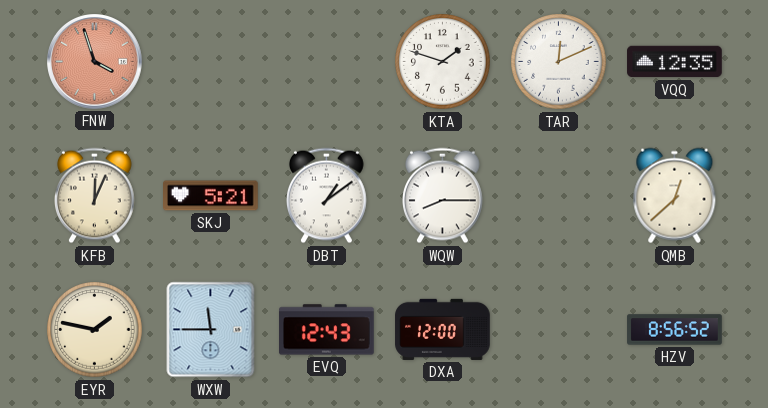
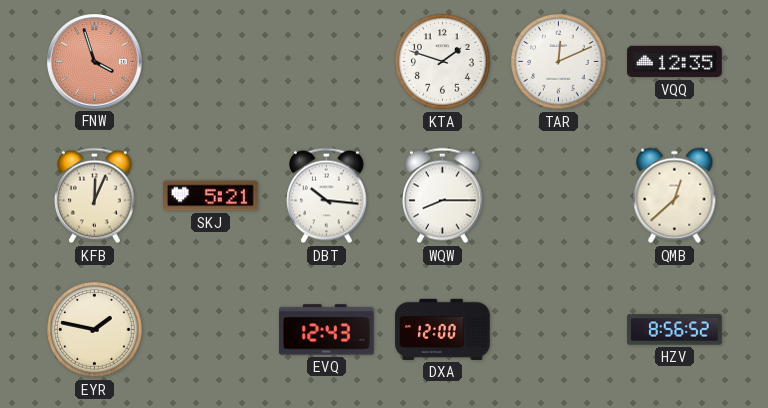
DBT: 1:09 -> 10:16
WXW: 11:45 -> none
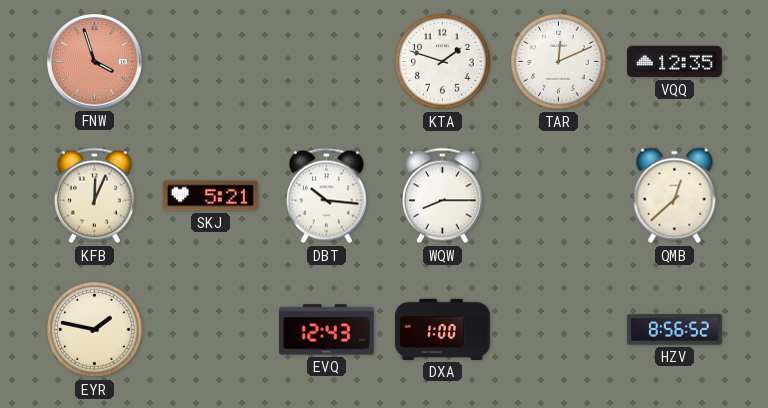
DXA: 12:00 -> 1:00
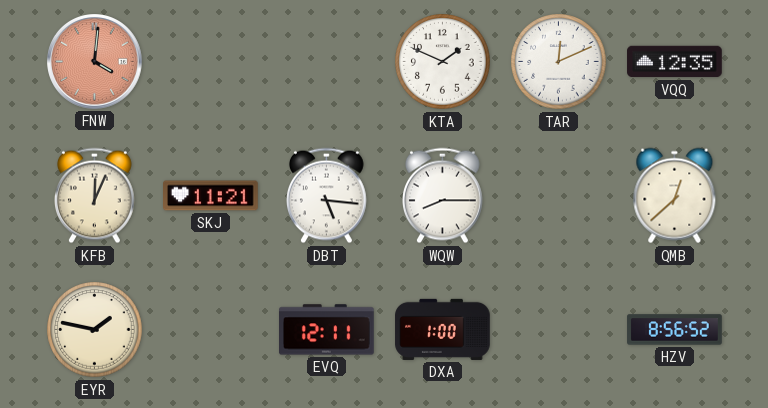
FNW: 3:57 -> 4:01
KTA: 1:48 -> 1:49
SKJ: 5:21 -> 11:21
DBT: 10:16 -> 5:16
EVQ: 12:43 -> 12:11
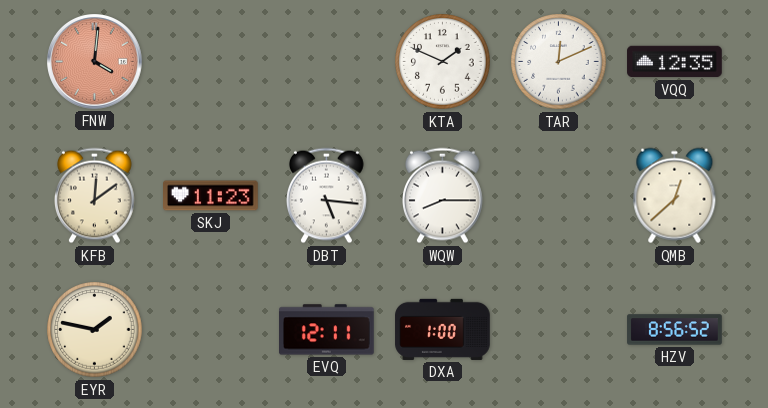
KFB: 12:04 -> 12:09
SKJ: 11:21 -> 11:23
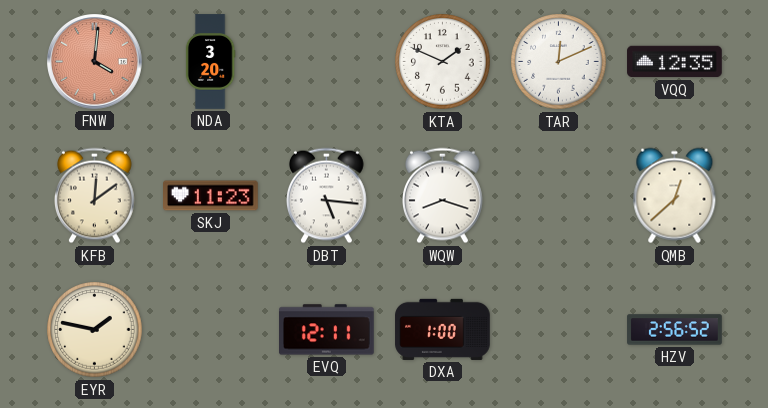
NDA: none -> 3:20
WQW: 8:15 -> 8:18
HZV: 8:56 -> 2:56
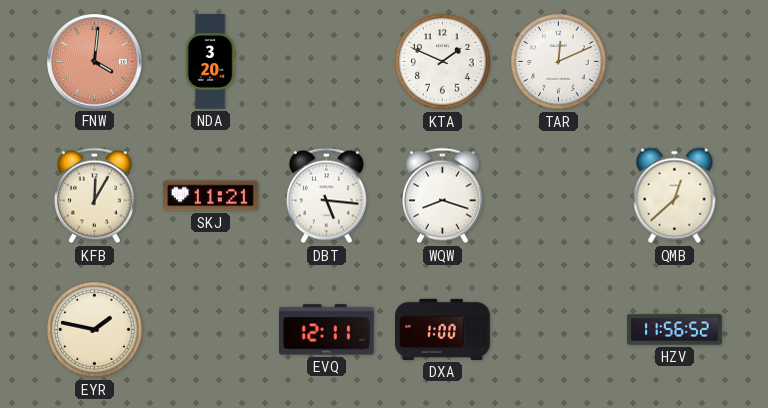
VQQ: 12:35 -> none
KFB: 12:09 -> 12:05
SKJ: 11:23 -> 11:21
HZV: 2:56 -> 11:56
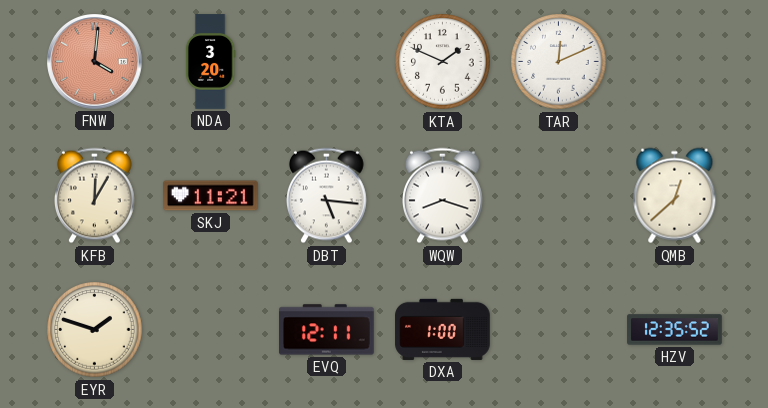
EYR: 1:47 -> 1:48
HZV: 11:56 -> 12:35
